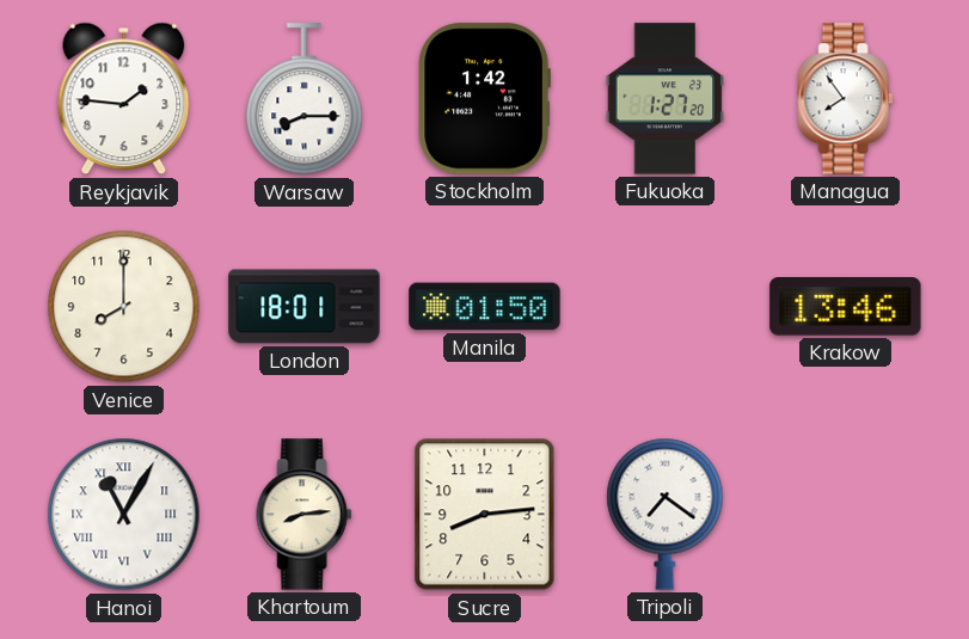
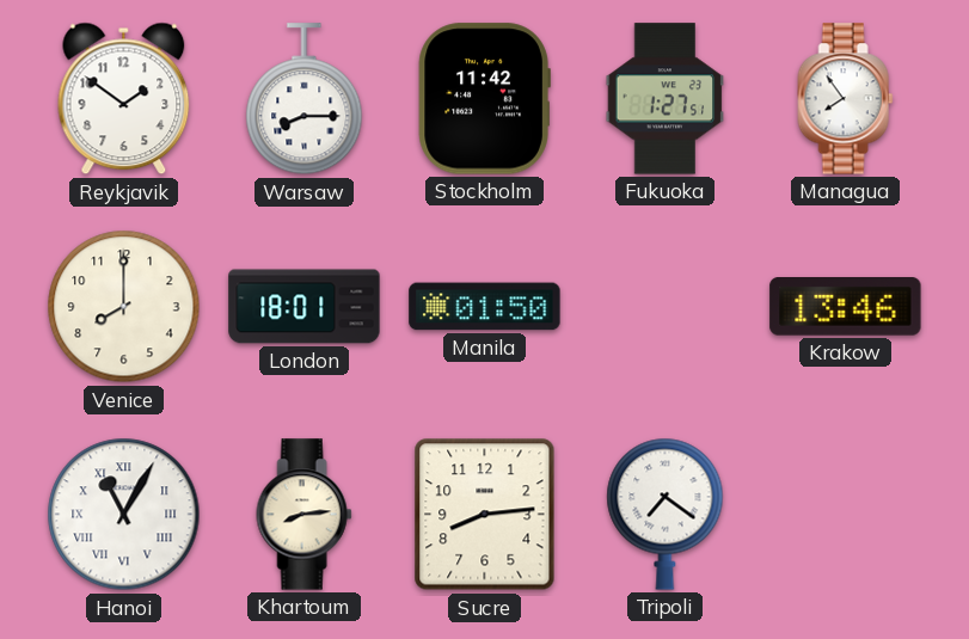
Reykjavik: 1:46 -> 1:51
Stockholm: 1:42 -> 11:42
Fukuoka: 1:27:20 -> 1:27:51
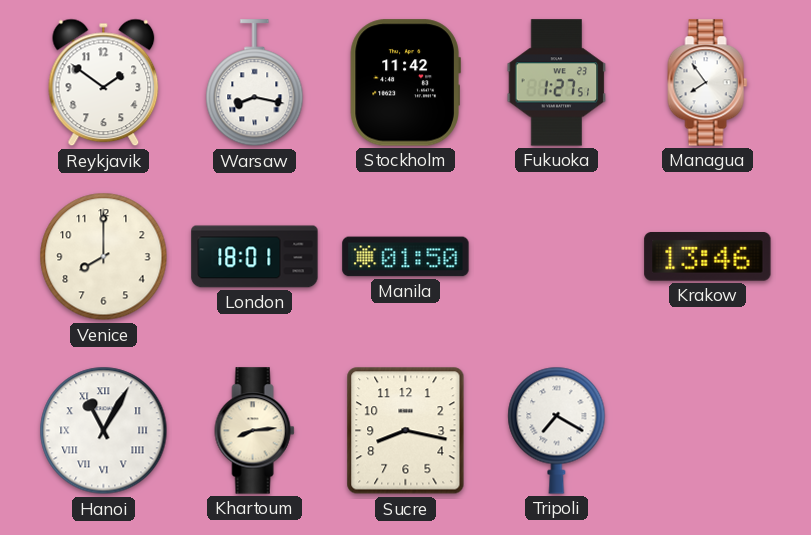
Warsaw: 8:15 -> 8:17
Sucre: 8:14 -> 8:17
Tripoli: 7:21 -> 7:20
